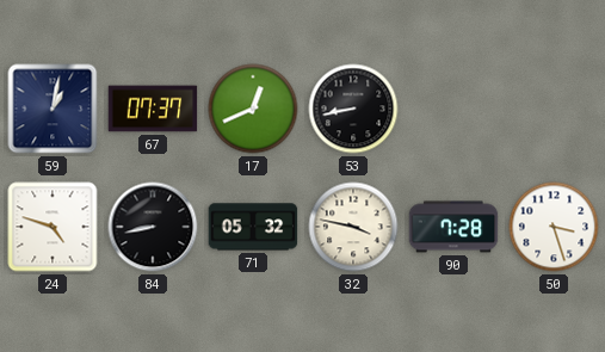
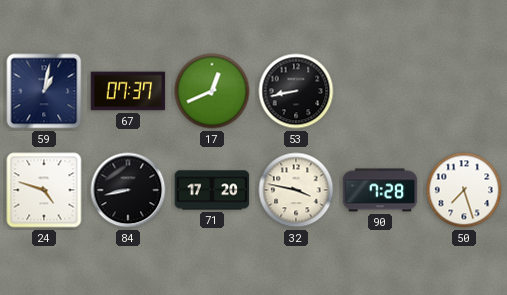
71: 05:32 -> 17:20
50: 3:27 -> 7:27
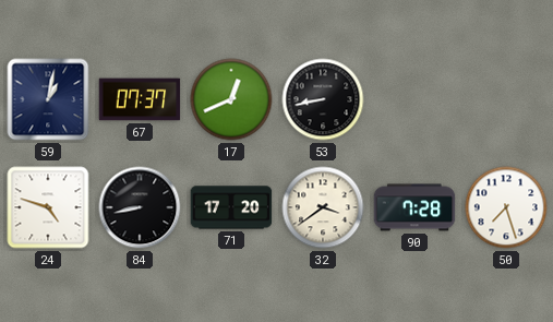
32: 3:47 -> 3:39
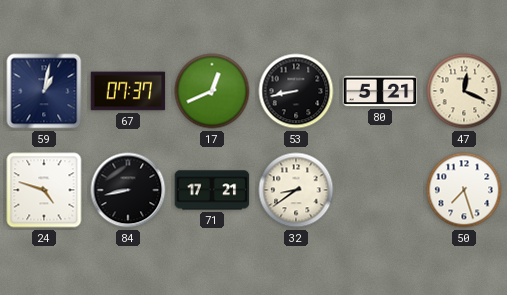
80: none -> 5:21
47: none -> 12:19
71: 17:20 -> 17:21
32: 3:39 -> 8:39
90: 7:28 -> none
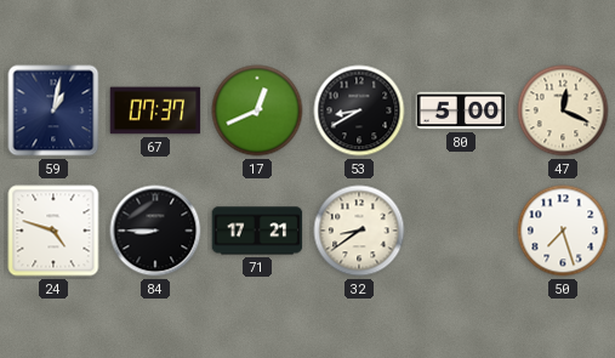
53: 8:43 -> 8:40
80: 5:21 -> 5:00
84: 8:43 -> 8:45
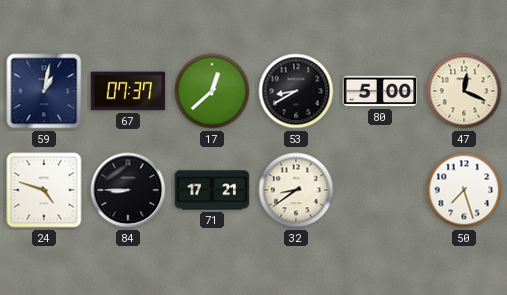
17: 12:41 -> 12:38
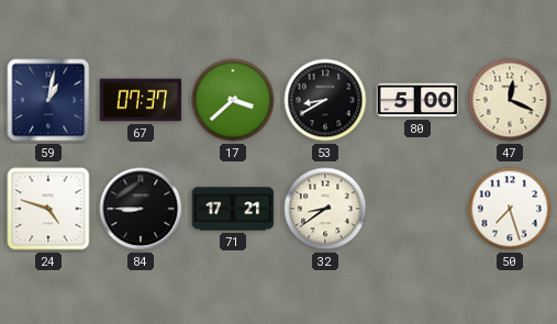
17: 12:38 -> 3:38
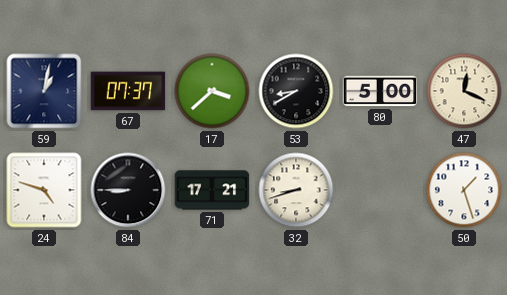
32: 8:39 -> 8:42
50: 7:27 -> 1:27
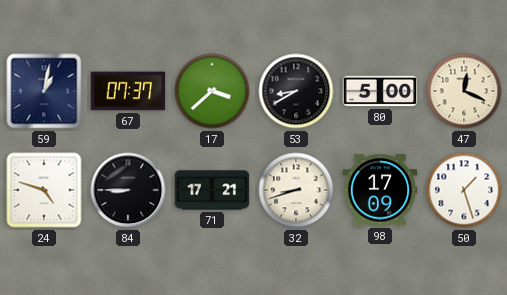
98: none -> 17:09
